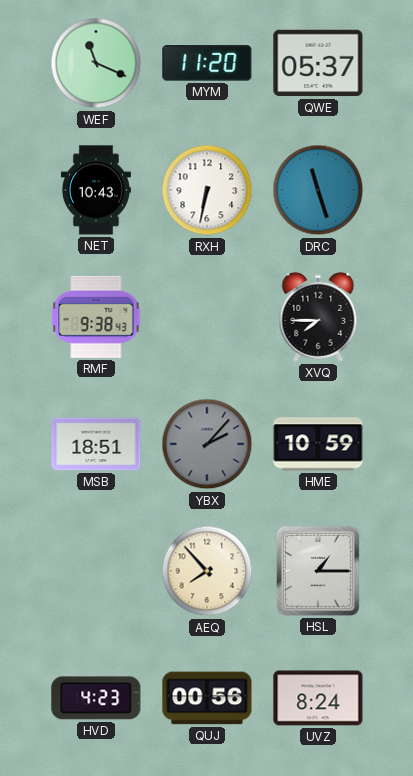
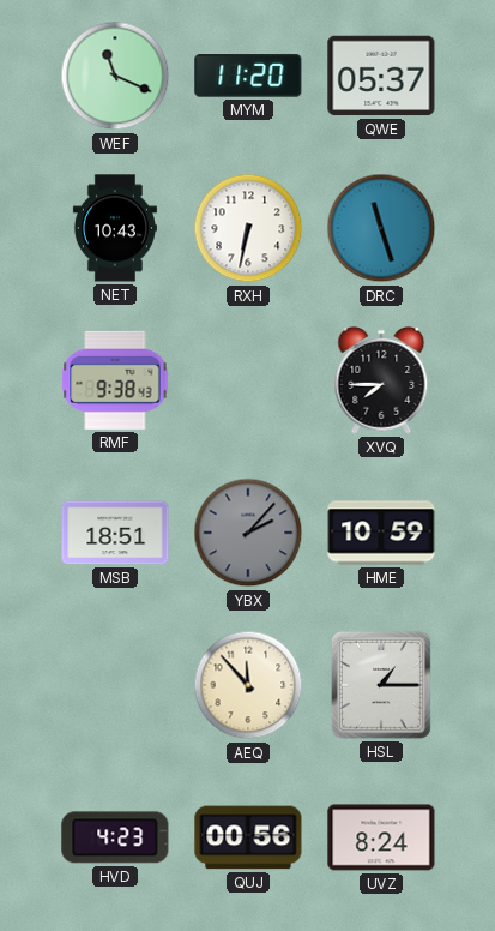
AEQ: 7:53 -> 11:53
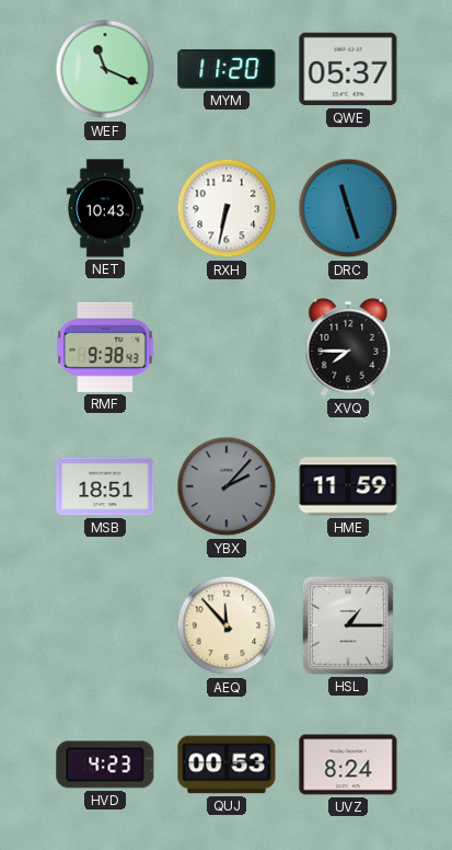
HME: 10:59 -> 11:59
QUJ: 00:56 -> 00:53
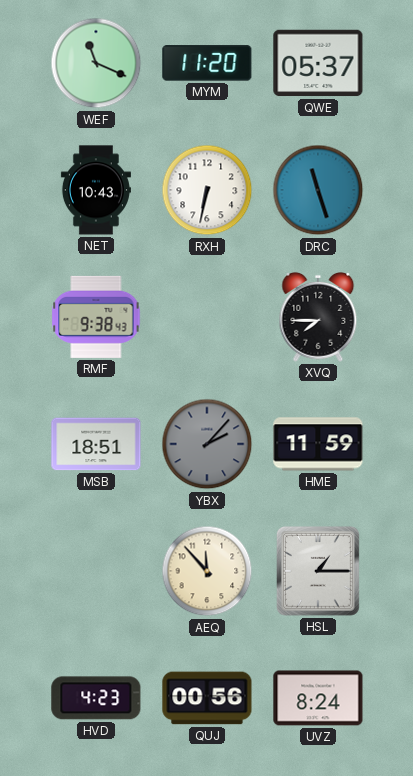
QUJ: 00:53 -> 00:56
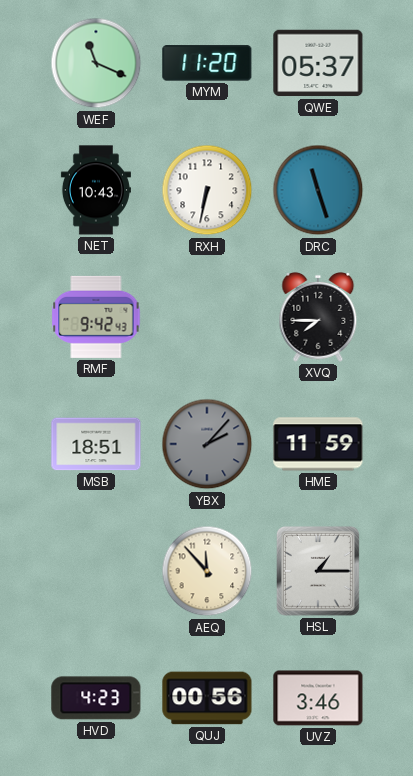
RMF: 9:38 -> 9:42
UVZ: 8:24 -> 3:46
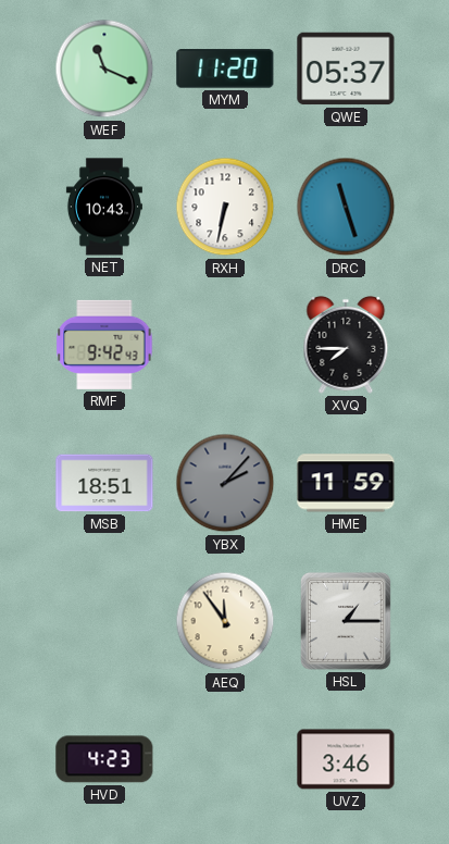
AEQ: 11:53 -> 11:54
QUJ: 00:56 -> none
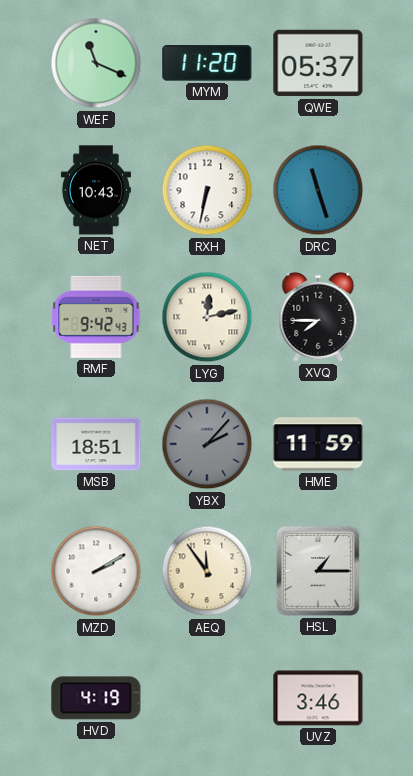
LYG: none -> 12:13
MZD: none -> 2:10
HVD: 4:23 -> 4:19
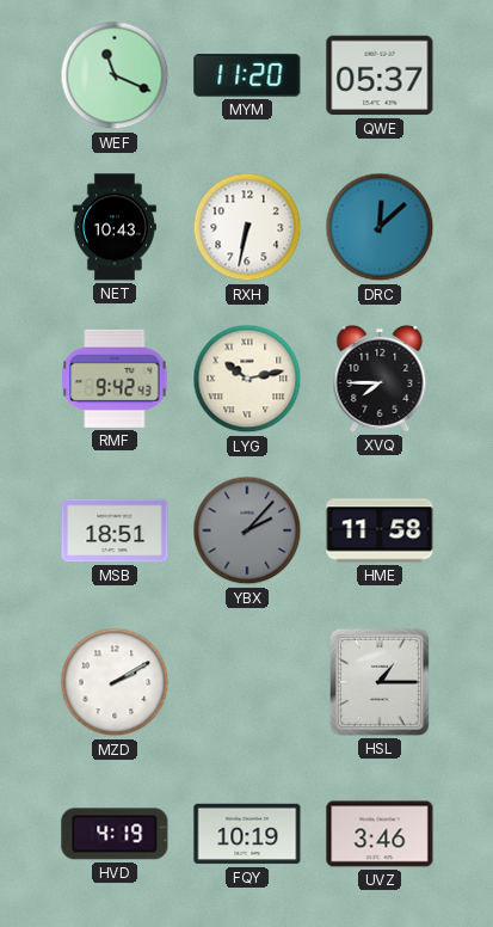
DRC: 11:27 -> 12:08
LYG: 12:13 -> 10:13
HME: 11:59 -> 11:58
AEQ: 11:54 -> none
FQY: none -> 10:19
